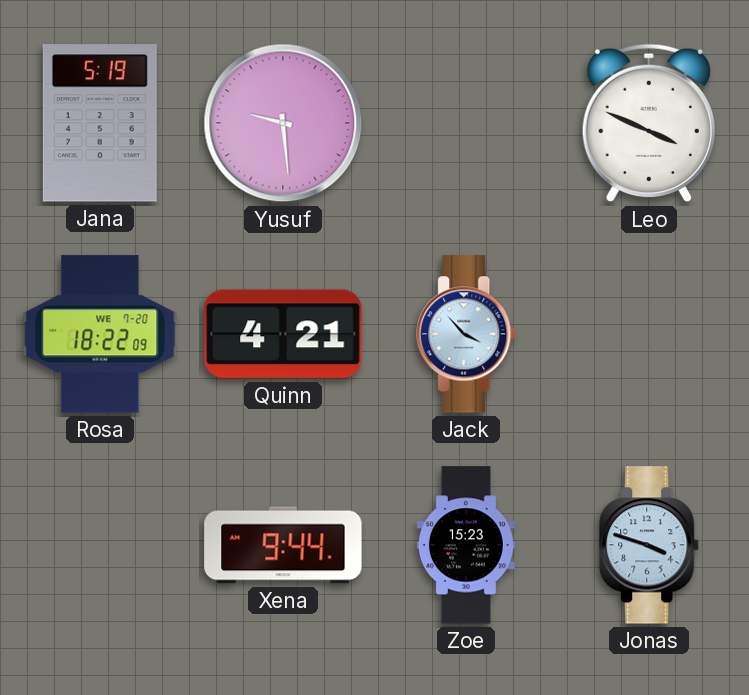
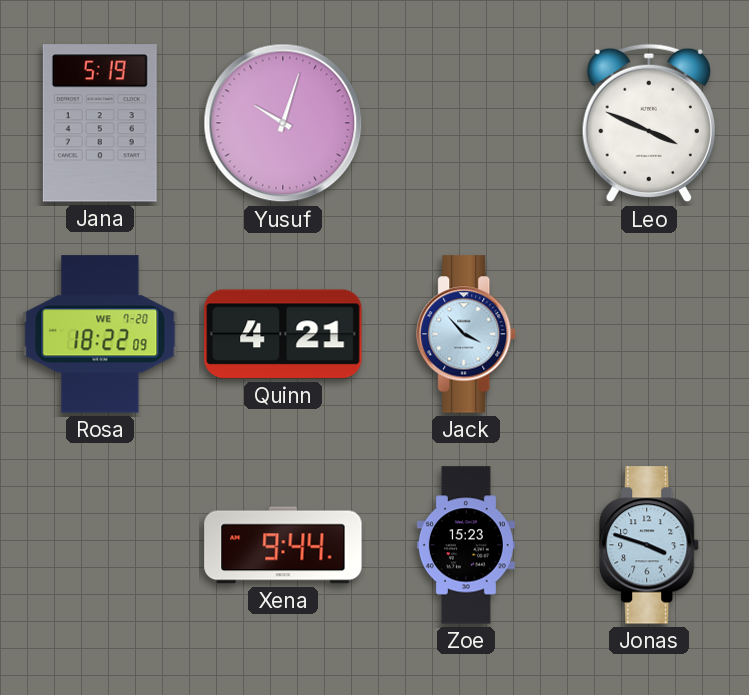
Yusuf: 9:29 -> 10:03
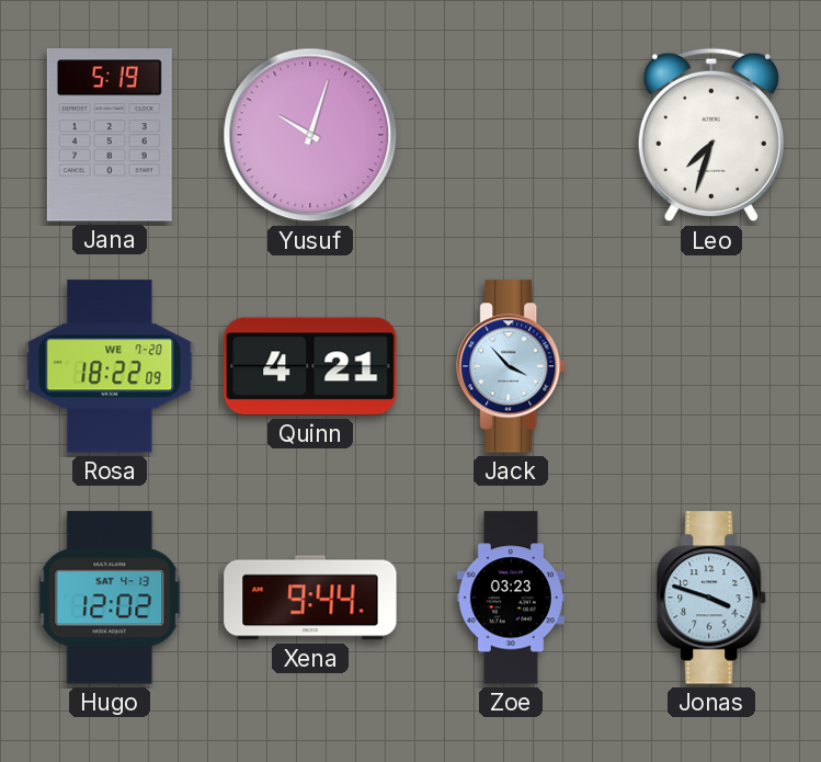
Leo: 3:49 -> 7:33
Hugo: none -> 12:02
Zoe: 15:23 -> 03:23
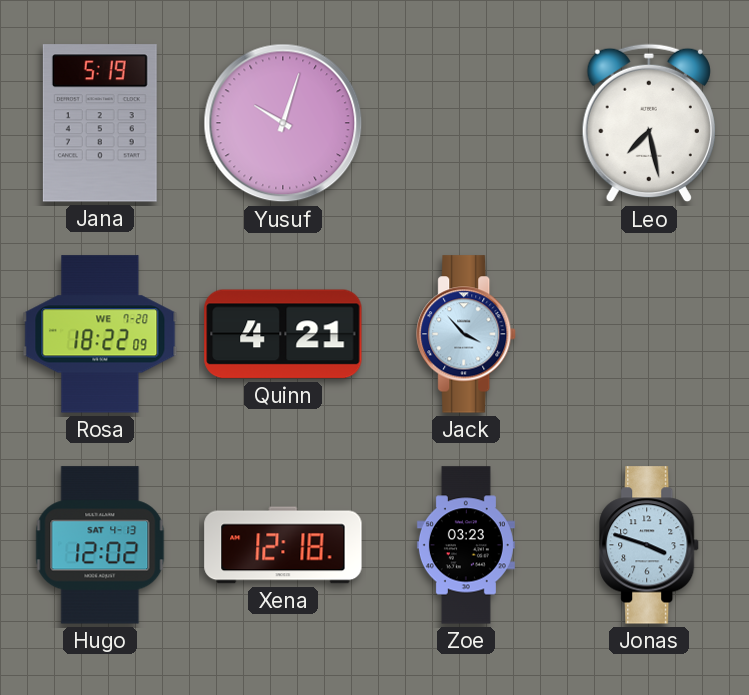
Leo: 7:33 -> 7:28
Xena: 9:44 -> 12:18
